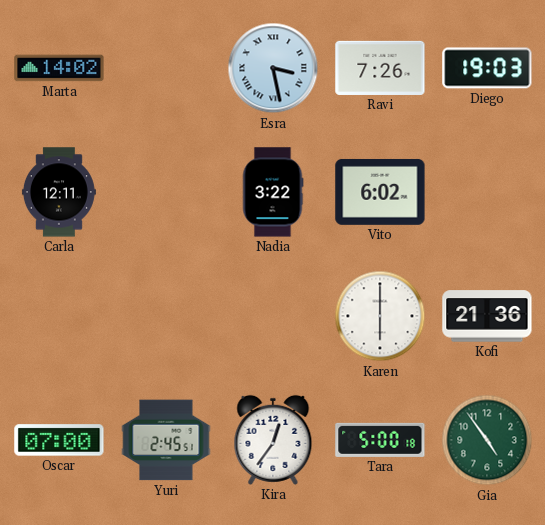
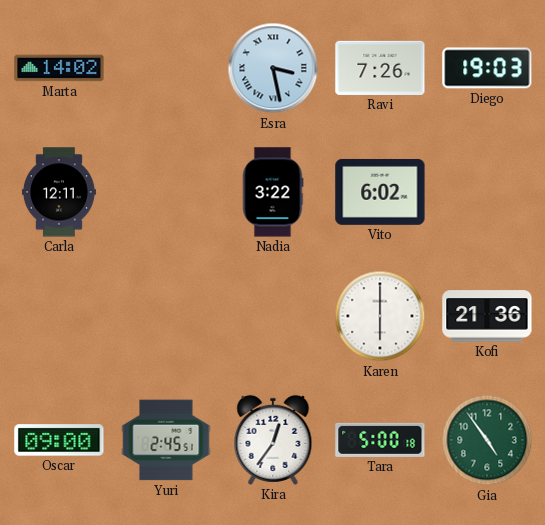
Oscar: 07:00 -> 09:00
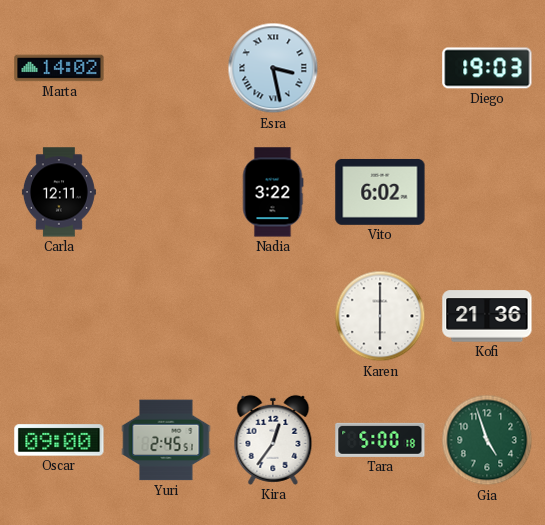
Ravi: 7:26 -> none
Gia: 4:54 -> 4:57
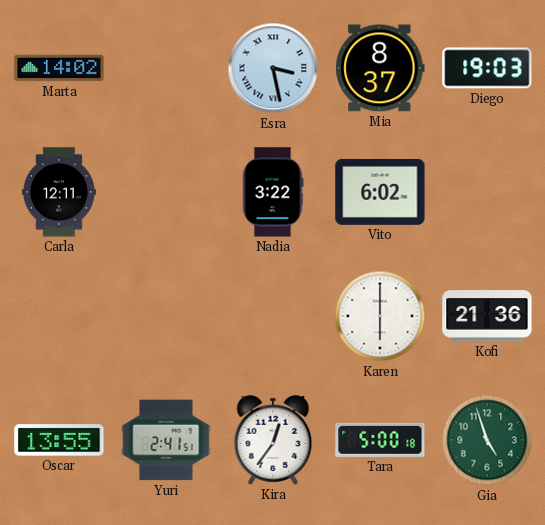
Mia: none -> 8:37
Oscar: 09:00 -> 13:55
Yuri: 2:45 -> 2:41
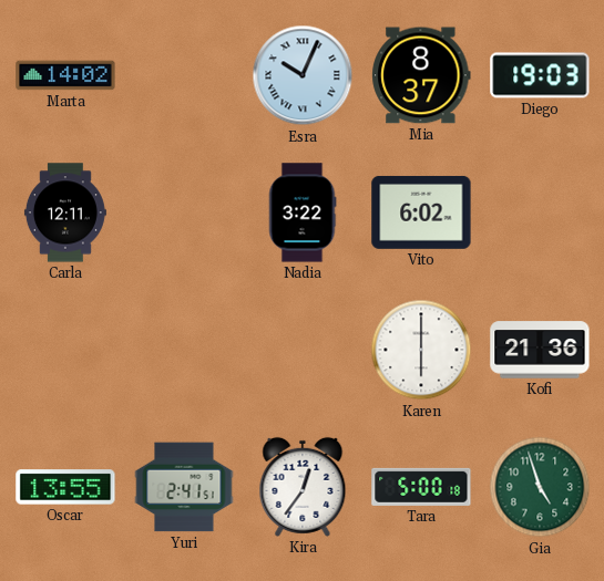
Esra: 3:28 -> 10:04
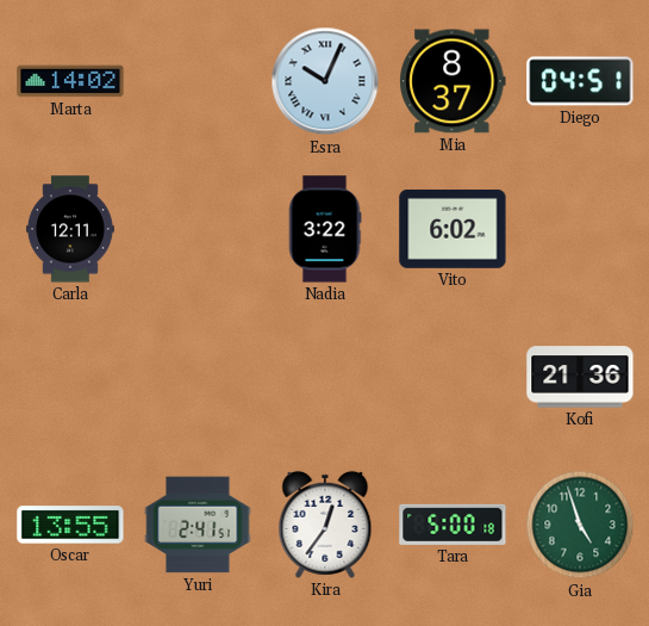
Diego: 19:03 -> 04:51
Karen: 6:00 -> none
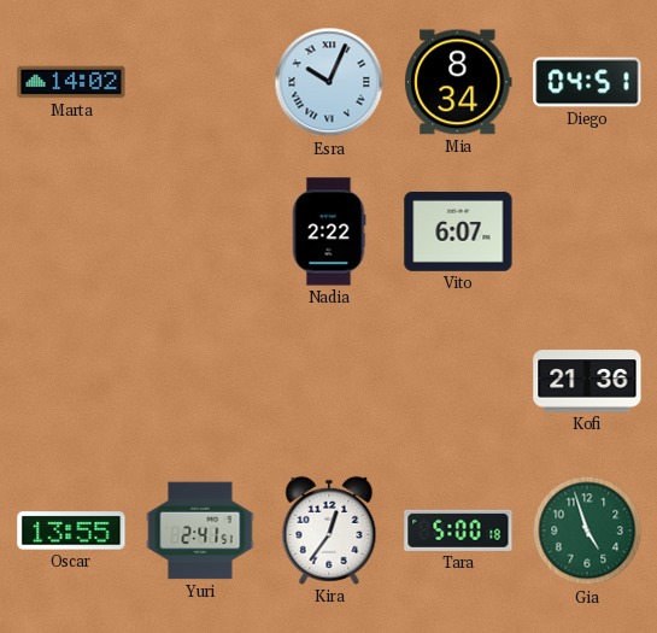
Mia: 8:37 -> 8:34
Carla: 12:11 -> none
Nadia: 3:22 -> 2:22
Vito: 6:02 -> 6:07
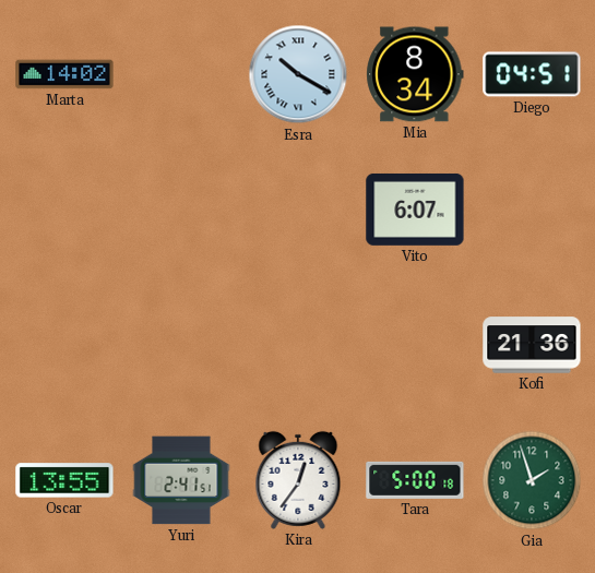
Esra: 10:04 -> 10:20
Nadia: 2:22 -> none
Gia: 4:57 -> 1:57
